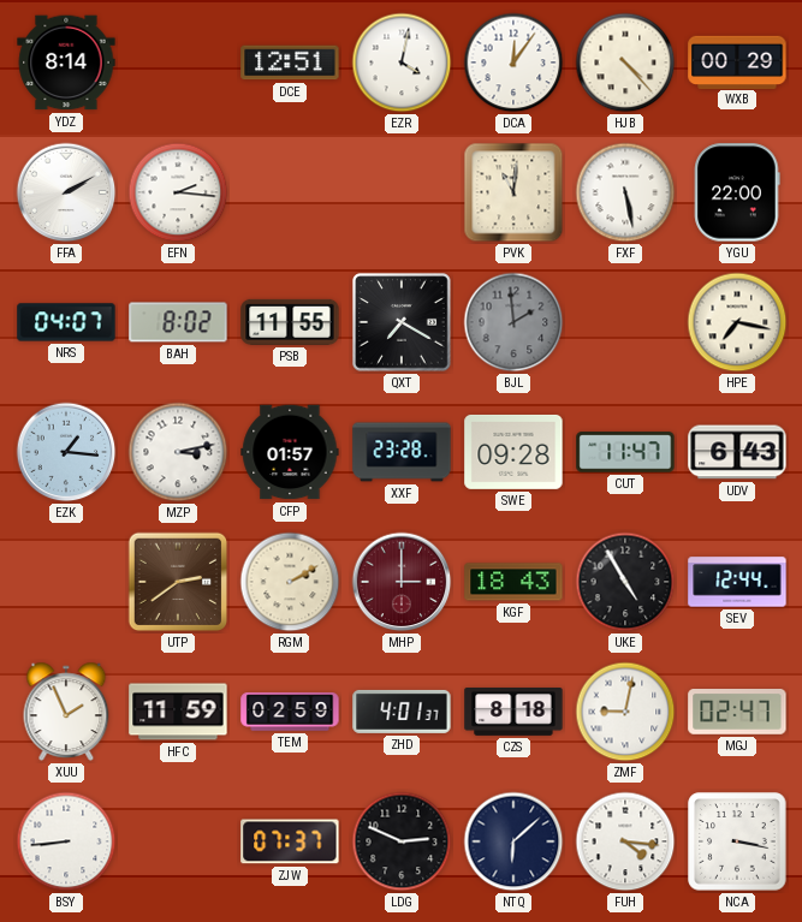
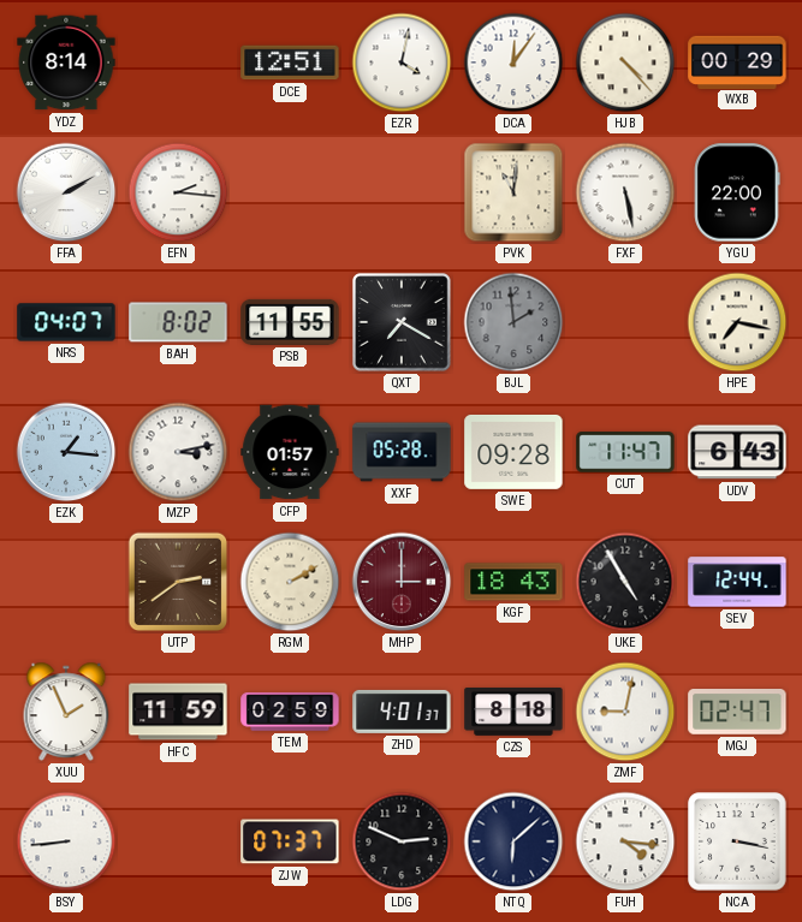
XXF: 23:28 -> 05:28
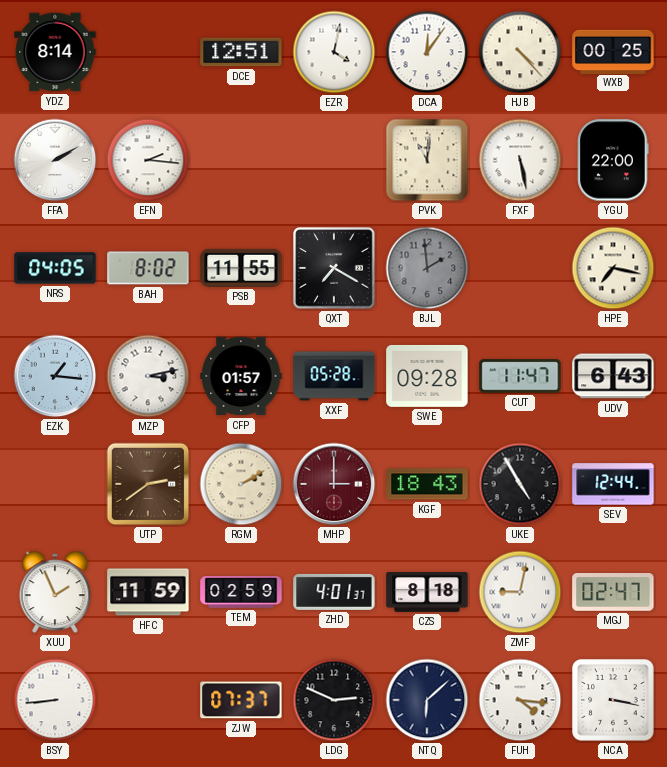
WXB: 00:29 -> 00:25
NRS: 04:07 -> 04:05
